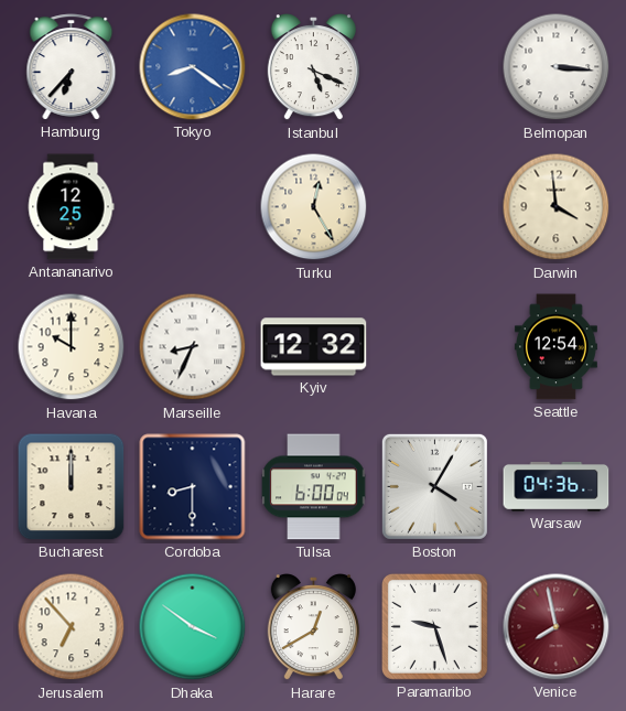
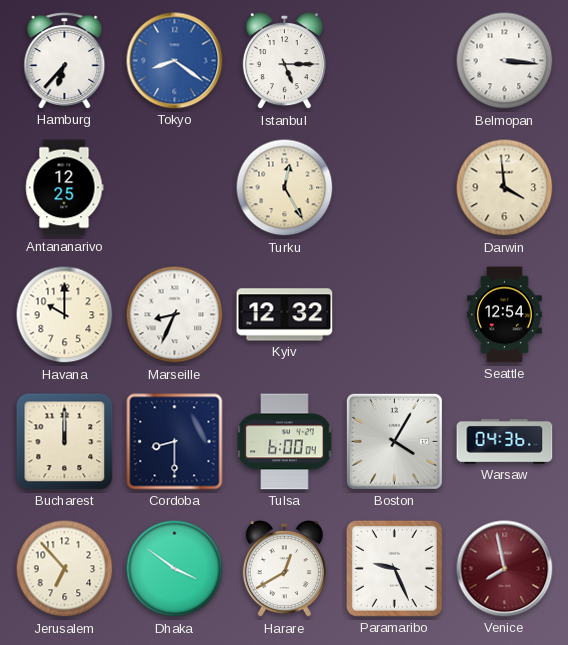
Istanbul: 5:19 -> 5:15
Paramaribo: 9:27 -> 9:26
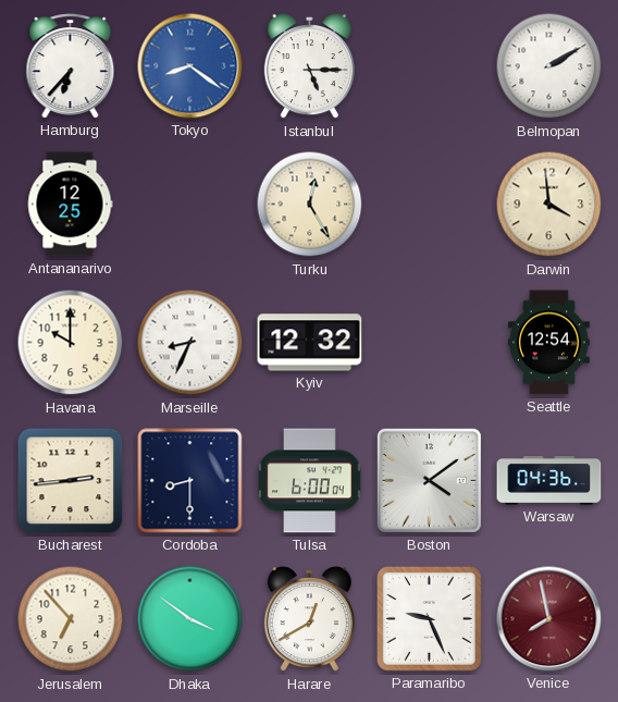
Belmopan: 3:16 -> 2:10
Bucharest: 12:00 -> 2:44
Boston: 4:05 -> 4:09
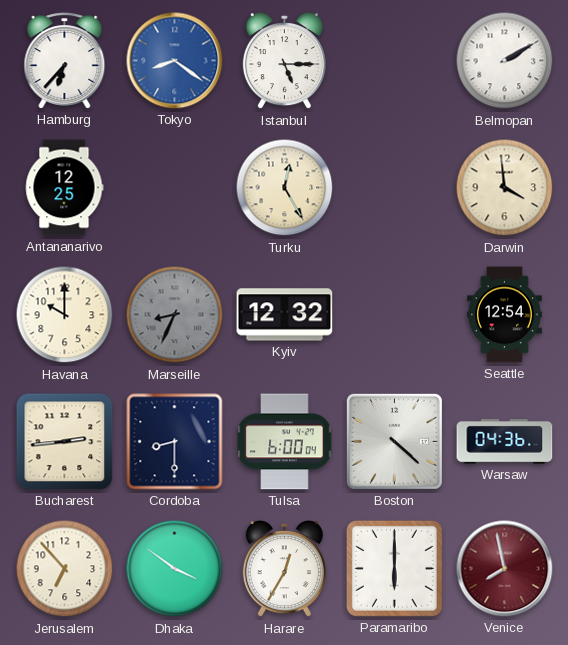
Marseille dial: white -> grey
Boston: 4:09 -> 4:22
Harare: 12:40 -> 12:35
Paramaribo: 9:26 -> 6:00
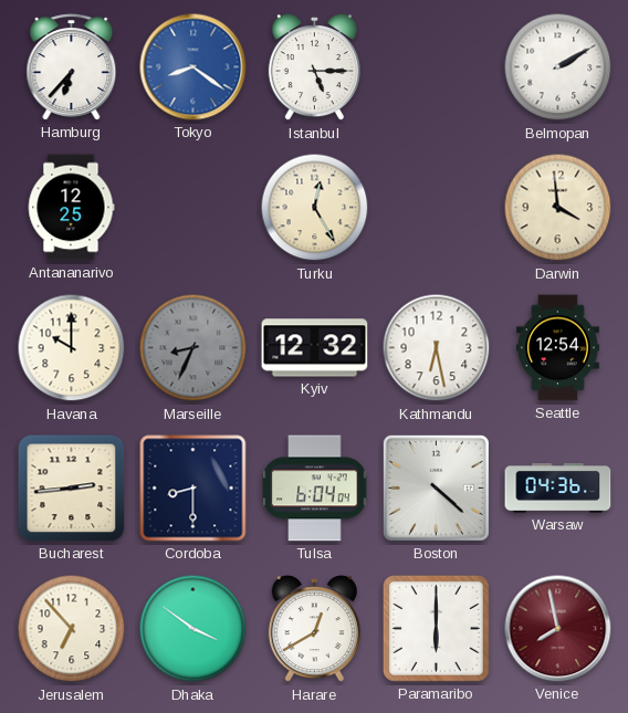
Kathmandu: none -> 6:28
Tulsa: 6:00 -> 6:04
Harare: 12:35 -> 12:40
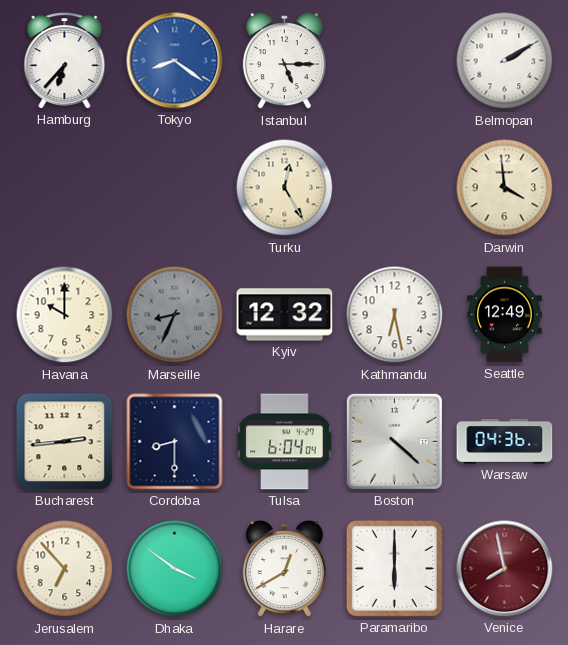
Antananarivo: 12:25 -> none
Seattle: 12:54 -> 12:49
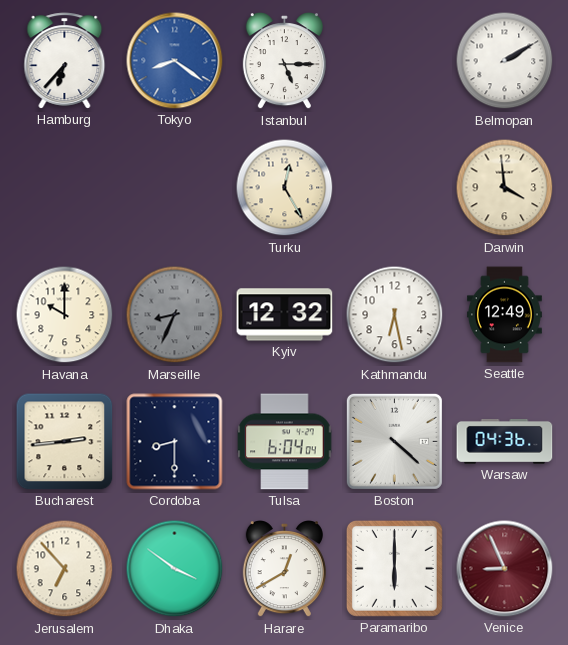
Venice: 7:58 -> 8:56
